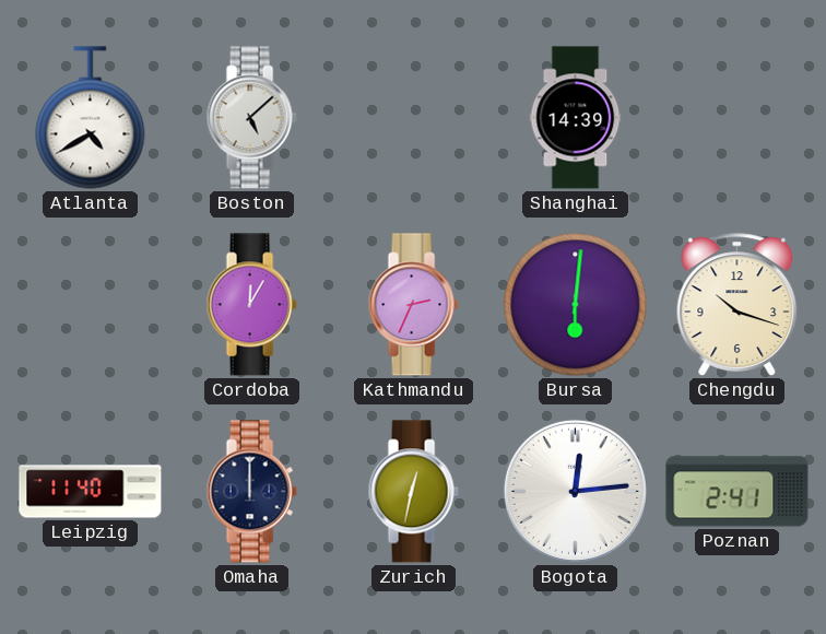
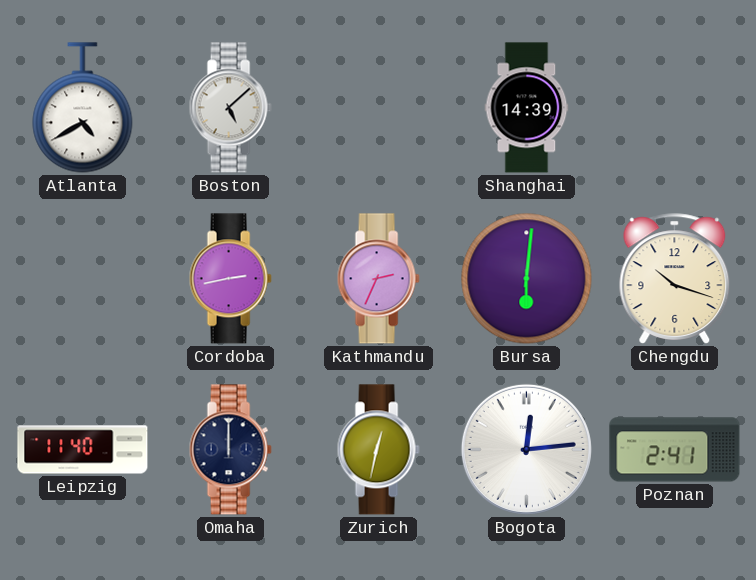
Cordoba: 12:05 -> 2:43
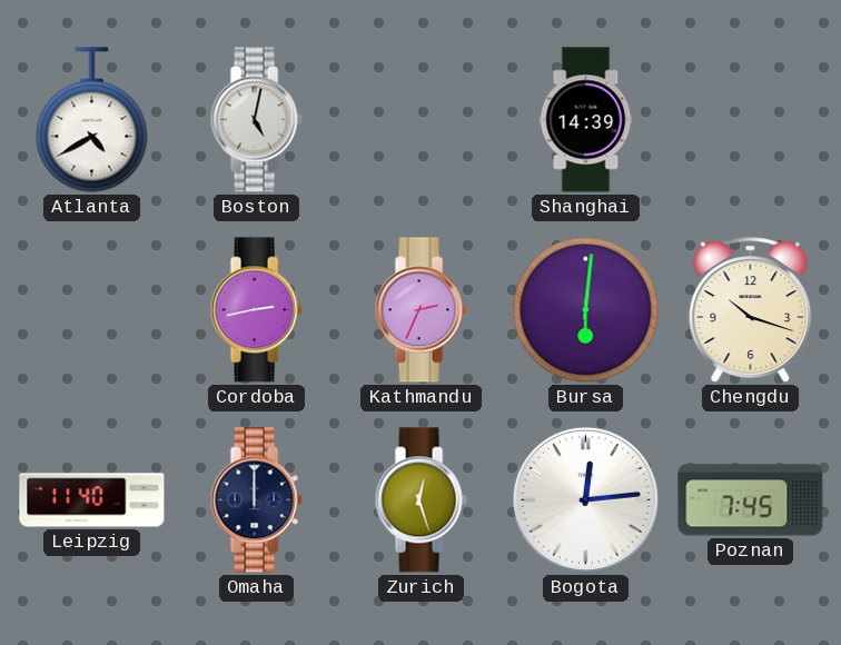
Boston: 5:08 -> 5:02
Zurich: 12:32 -> 12:27
Poznan: 2:41 -> 7:45
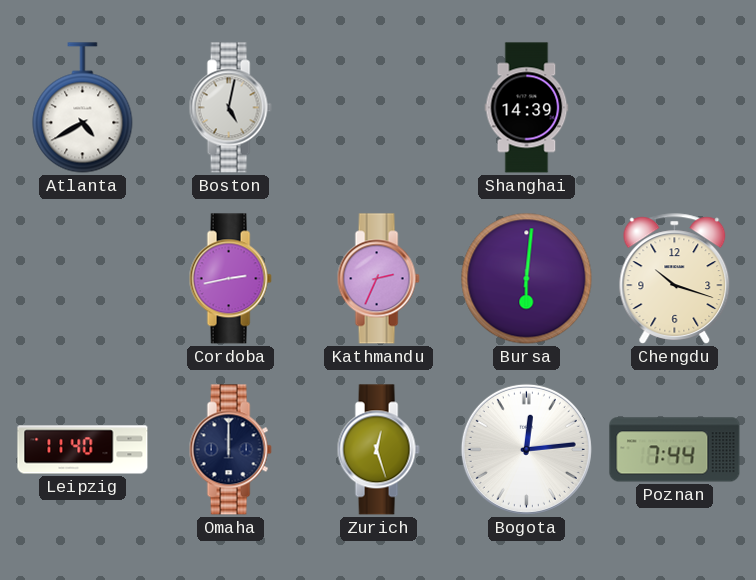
Poznan: 7:45 -> 7:44
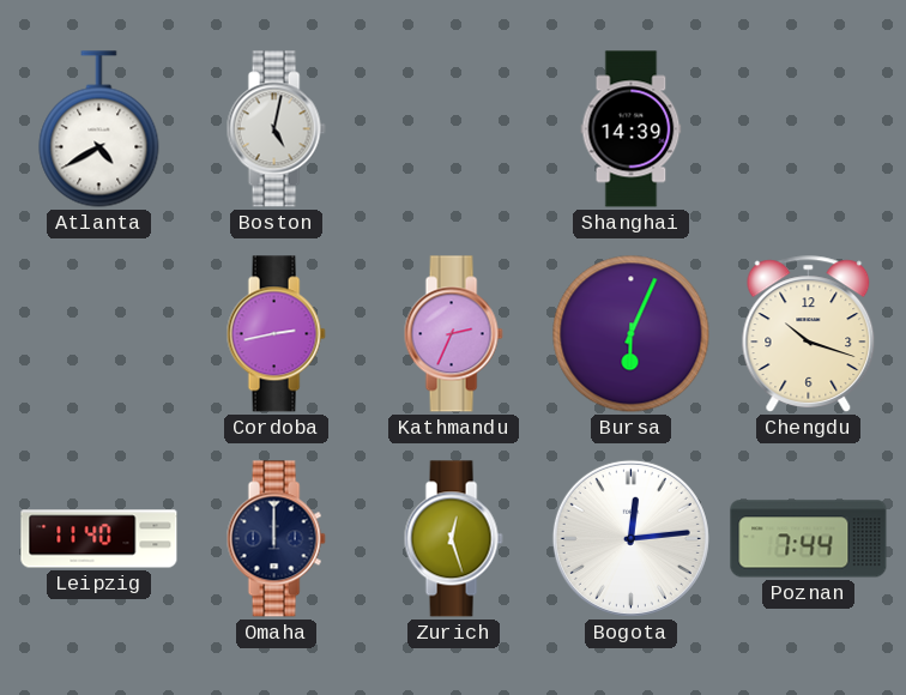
Bursa: 6:01 -> 6:04
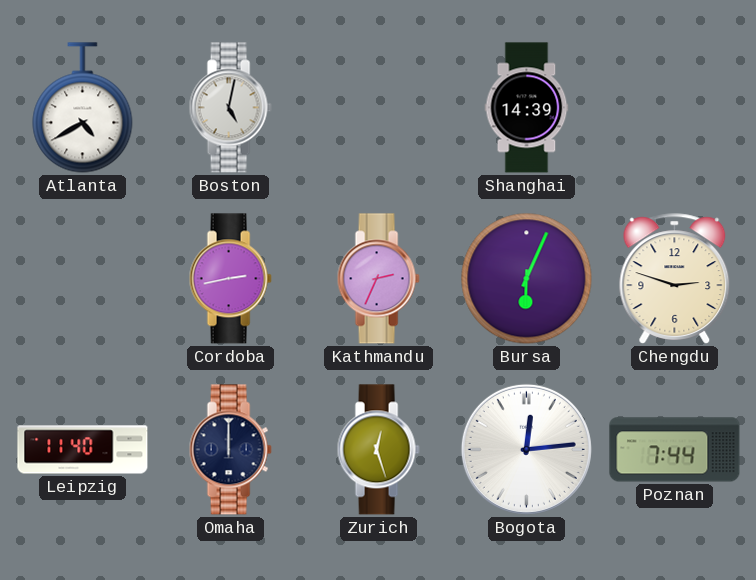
Chengdu: 10:18 -> 2:48
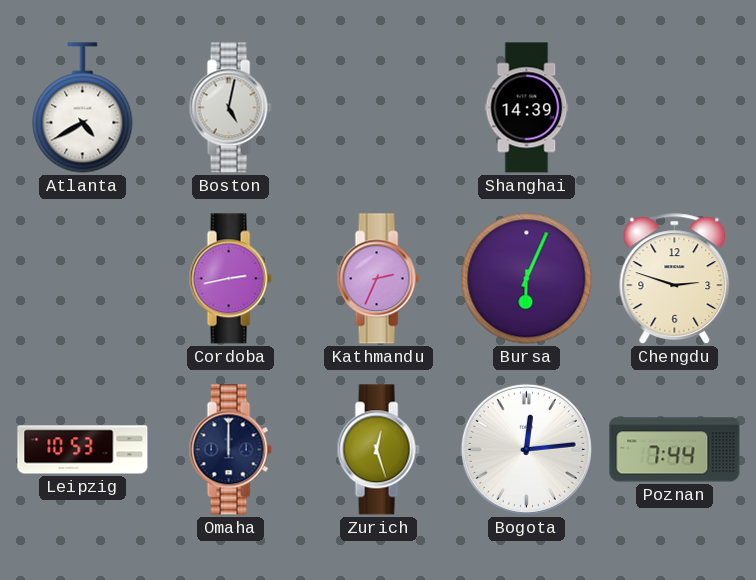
Leipzig: 11:40 -> 10:53
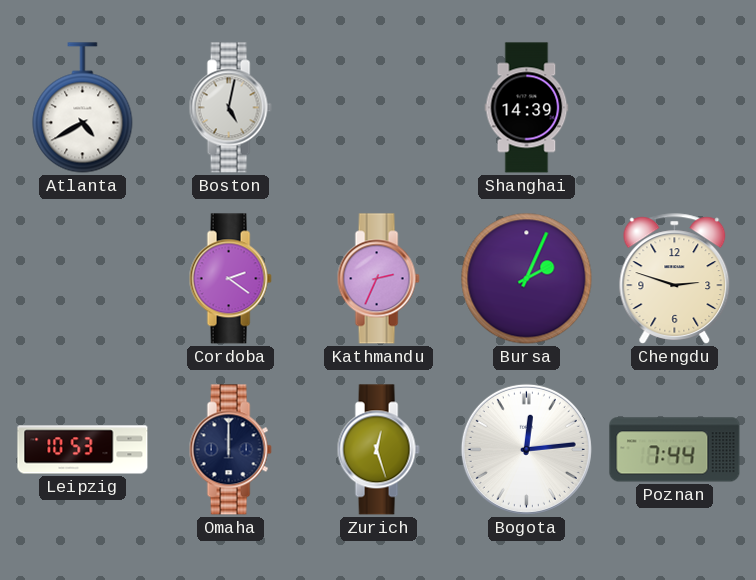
Cordoba: 2:43 -> 2:21
Bursa: 6:04 -> 2:04
